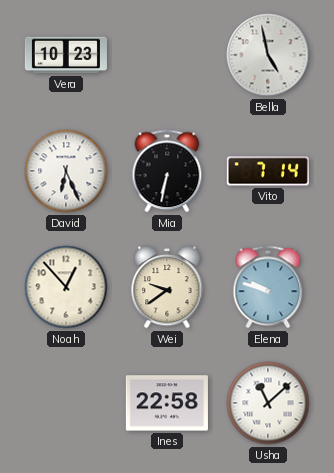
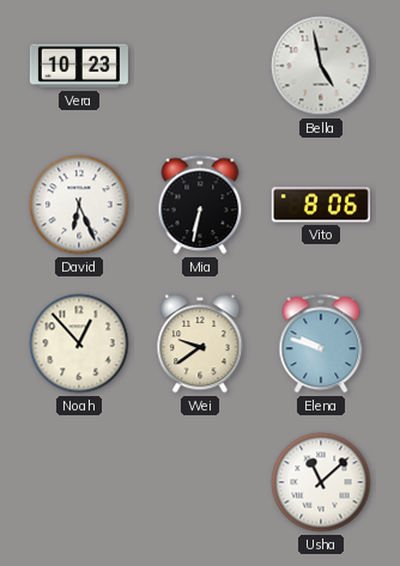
Vito: 7:14 -> 8:06
Ines: 22:58 -> none
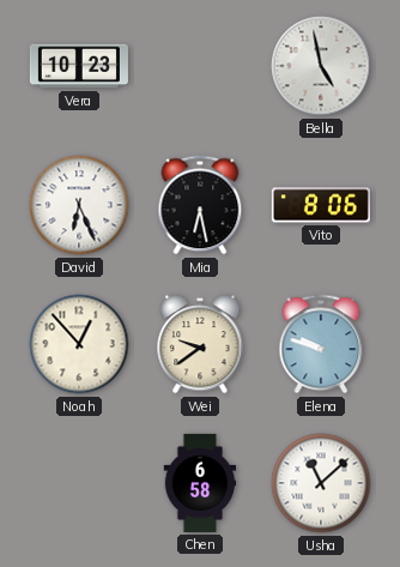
Mia: 6:32 -> 6:28
Chen: none -> 6:58
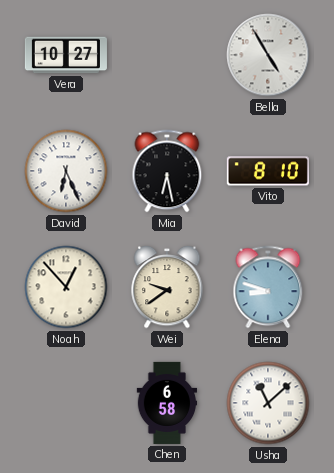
Vera: 10:23 -> 10:27
Bella: 4:58 -> 4:55
Vito: 8:06 -> 8:10
Elena: 9:48 -> 8:48
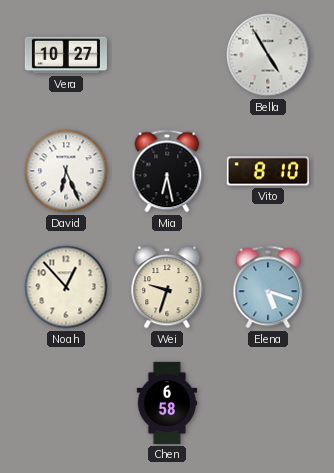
Wei: 9:39 -> 9:33
Elena: 8:48 -> 5:18
Usha: 11:08 -> none
